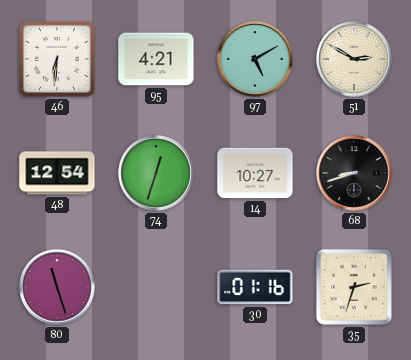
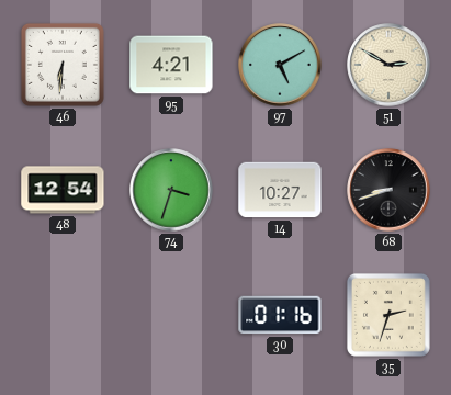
74: 12:33 -> 3:33
80: 11:27 -> none
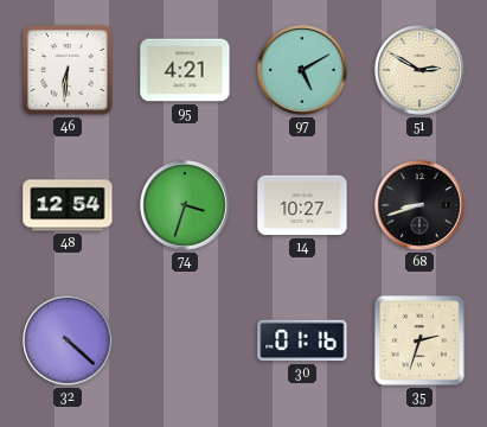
32: none -> 4:22
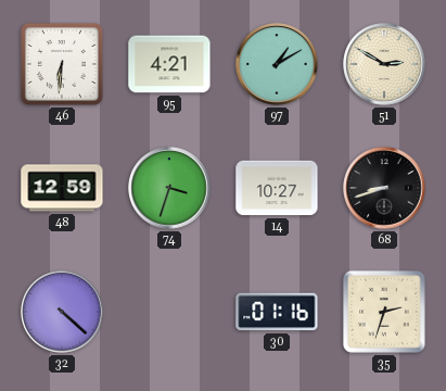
97: 5:10 -> 1:10
48: 12:54 -> 12:59
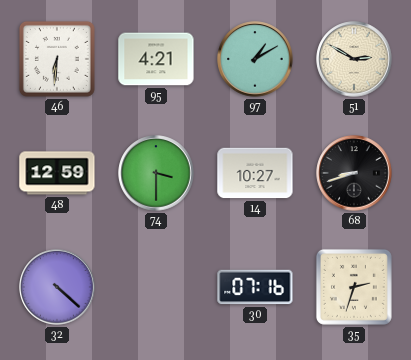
74: 3:33 -> 3:30
30: 01:16 -> 07:16
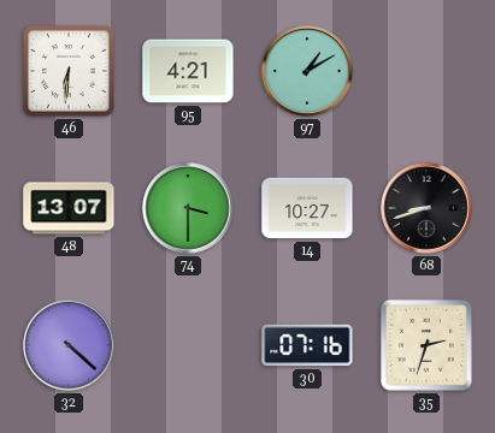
51: 2:50 -> none
48: 12:59 -> 13:07
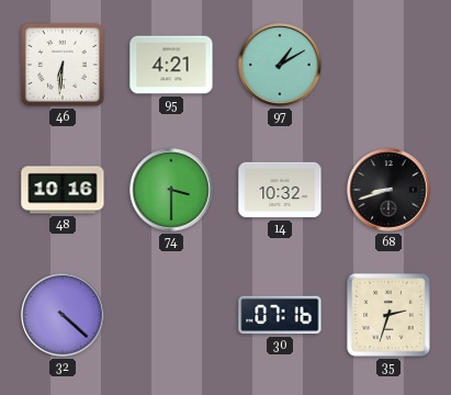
48: 13:07 -> 10:16
14: 10:27 -> 10:32
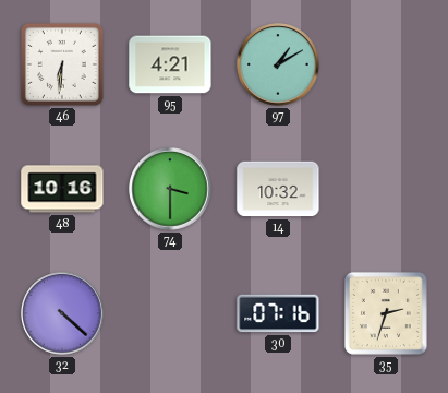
68: 8:42 -> none
